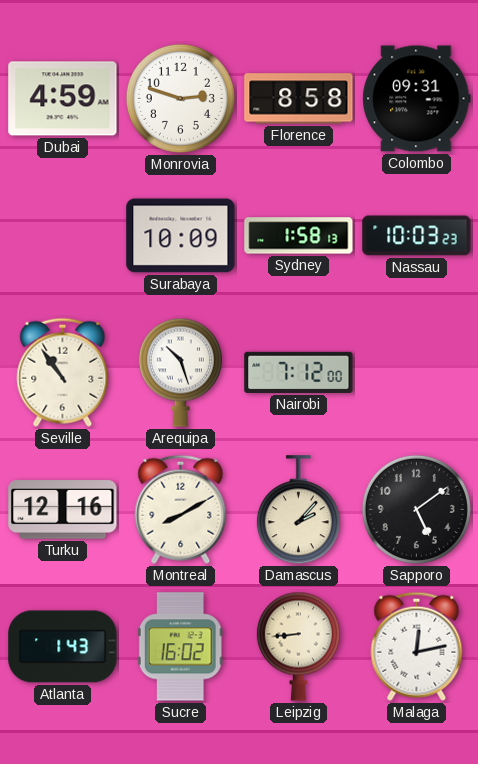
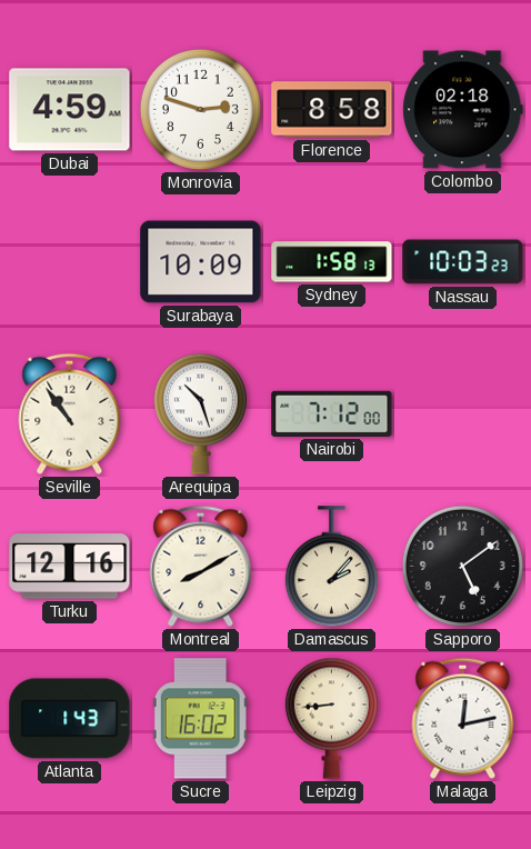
Colombo: 09:31 -> 02:18
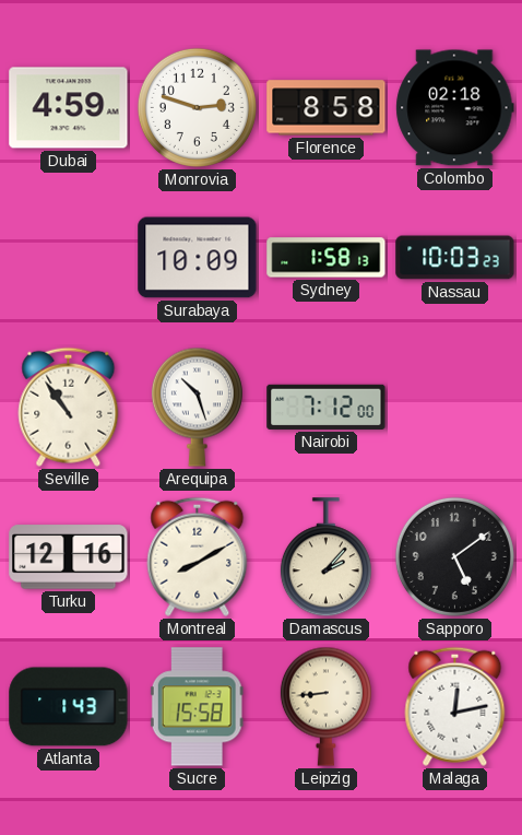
Sucre: 16:02 -> 15:58
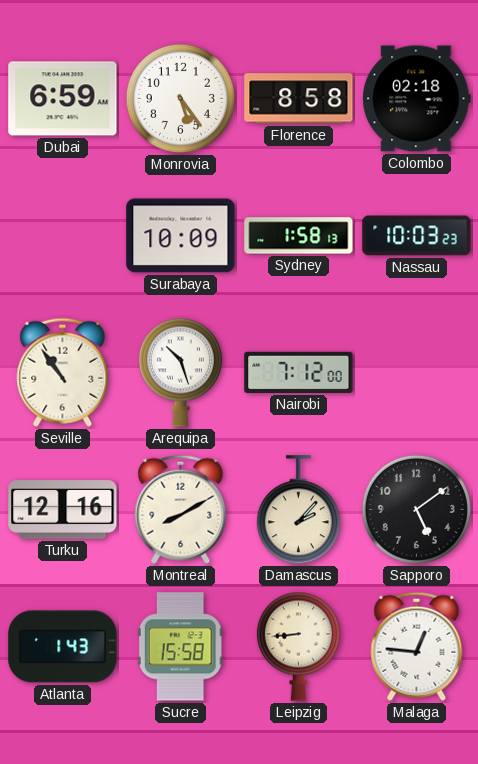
Dubai: 4:59 -> 6:59
Monrovia: 2:48 -> 5:24
Malaga: 12:13 -> 12:46
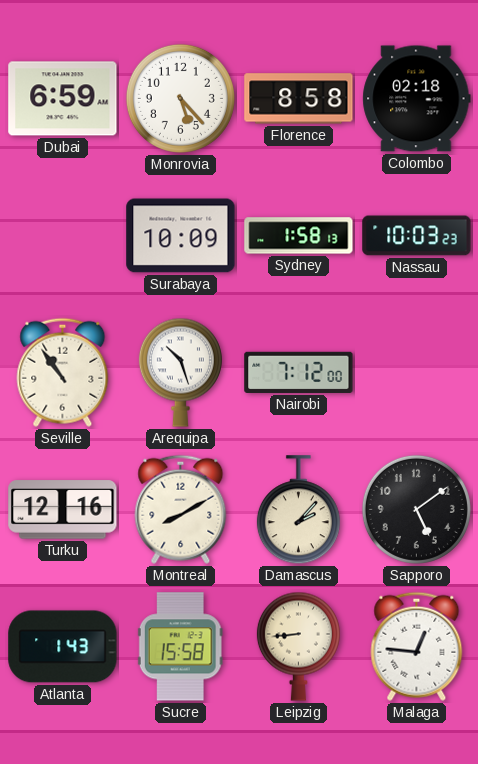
Monrovia: 5:24 -> 5:23
